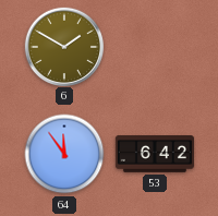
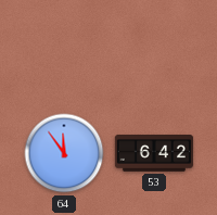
6: 1:50 -> none
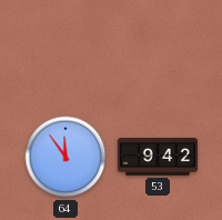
53: 6:42 -> 9:42
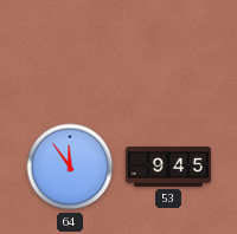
53: 9:42 -> 9:45
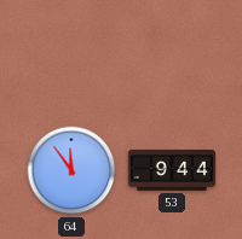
53: 9:45 -> 9:44
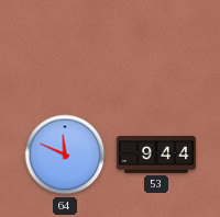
64: 11:54 -> 11:49
